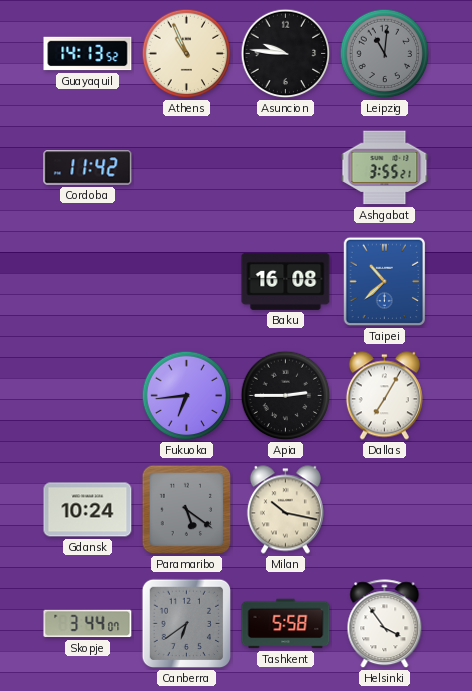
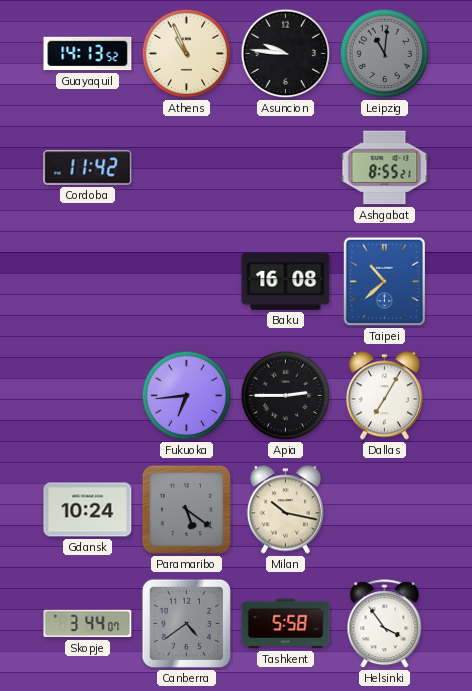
Ashgabat: 3:55 -> 8:55
Canberra: 6:39 -> 4:39
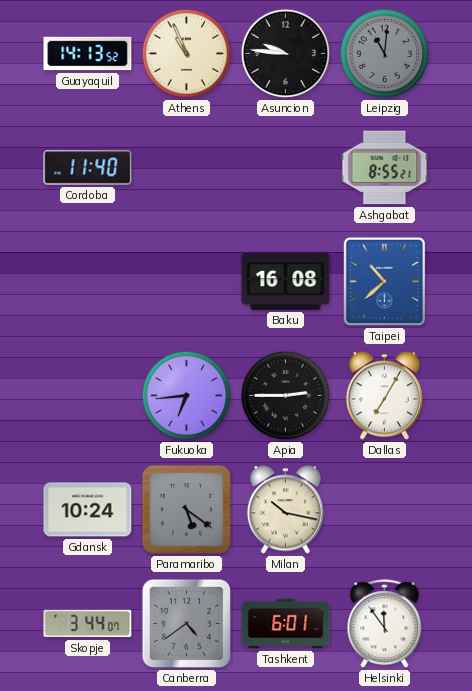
Cordoba: 11:42 -> 11:40
Tashkent: 5:58 -> 6:01
Helsinki: 3:54 -> 11:54
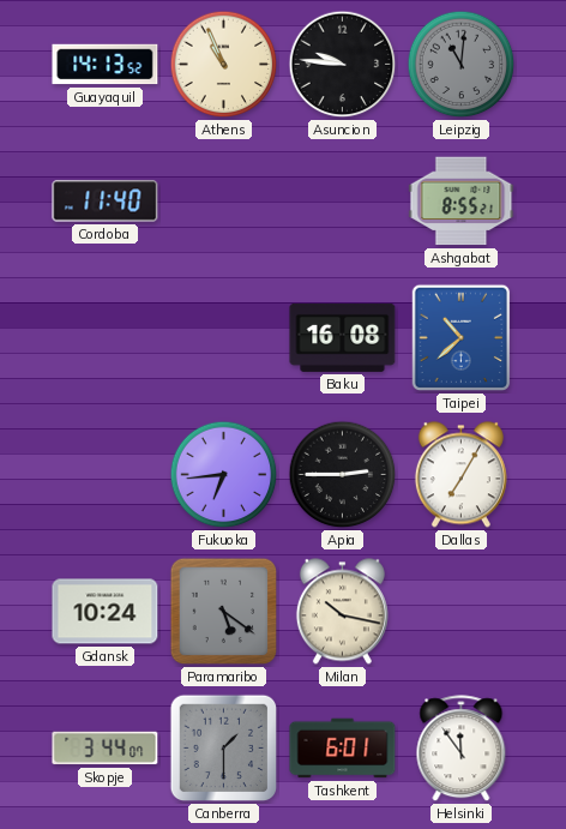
Canberra: 4:39 -> 1:30
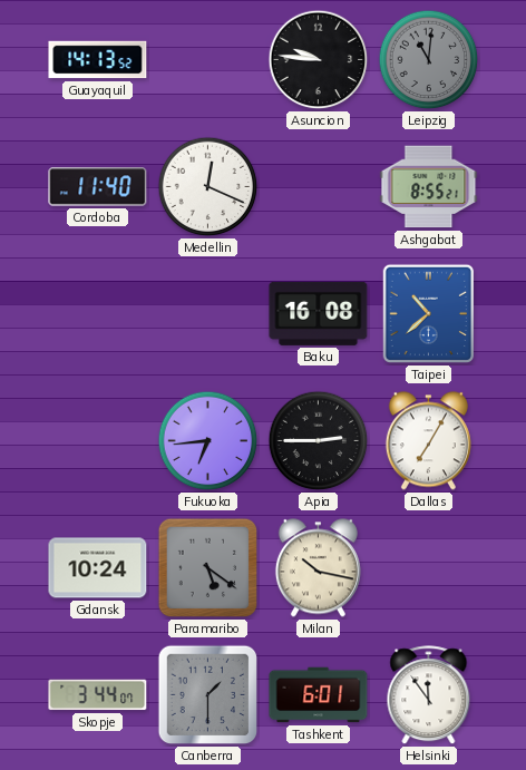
Athens: 10:56 -> none
Medellin: none -> 12:19
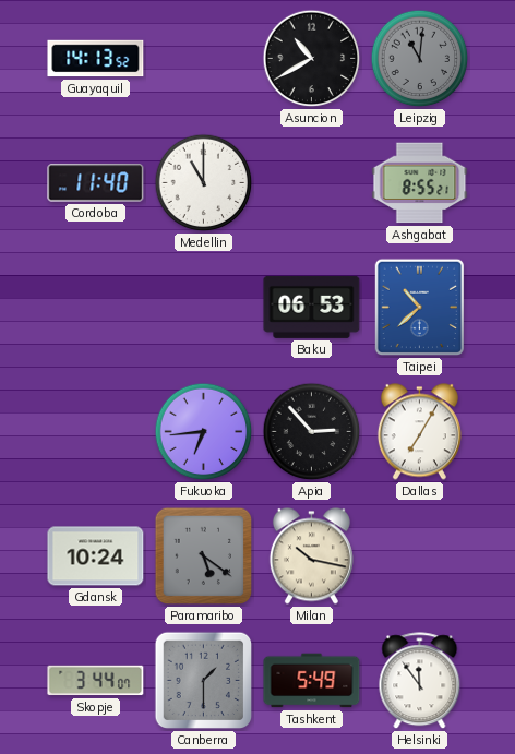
Asuncion: 9:46 -> 10:40
Medellin: 12:19 -> 11:00
Baku: 16:08 -> 06:53
Apia: 2:45 -> 2:53
Tashkent: 6:01 -> 5:49
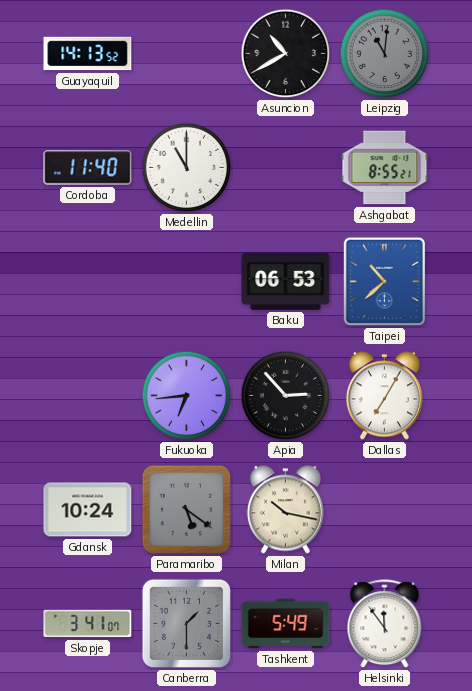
Skopje: 3:44 -> 3:41
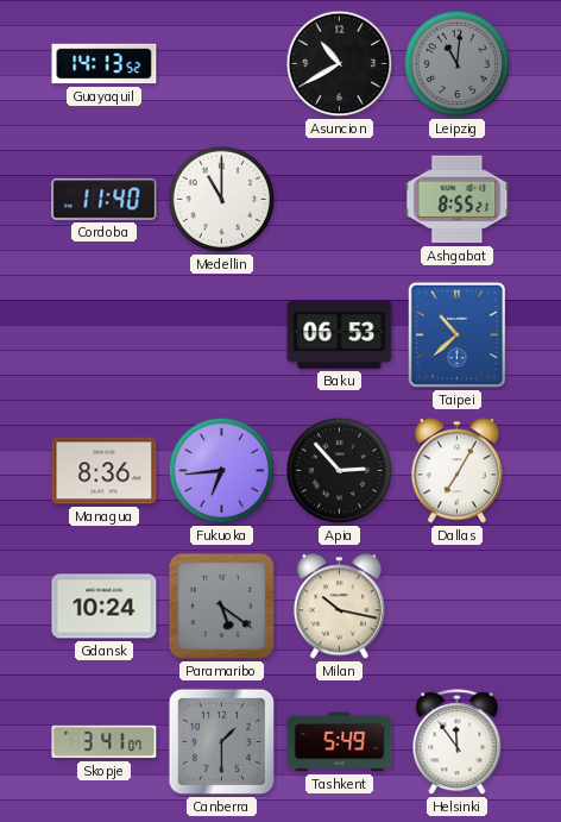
Managua: none -> 8:36
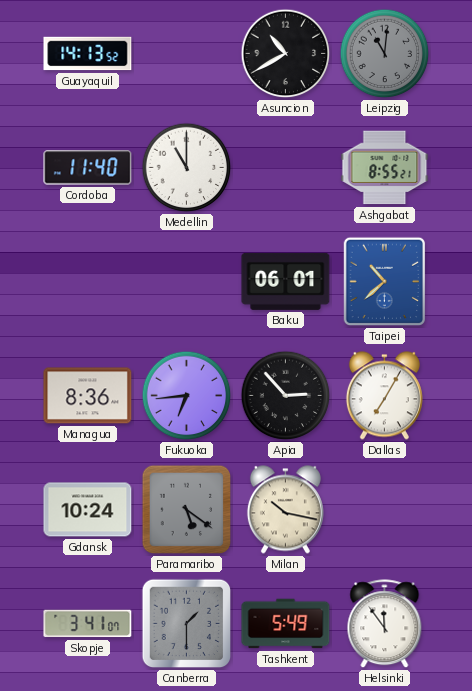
Baku: 06:53 -> 06:01
